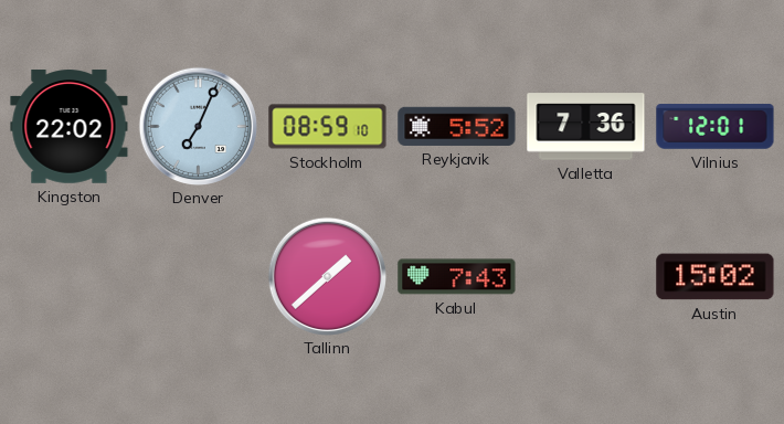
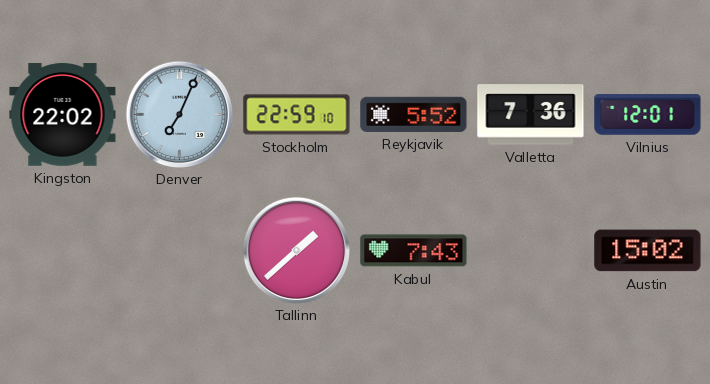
Stockholm: 08:59 -> 22:59
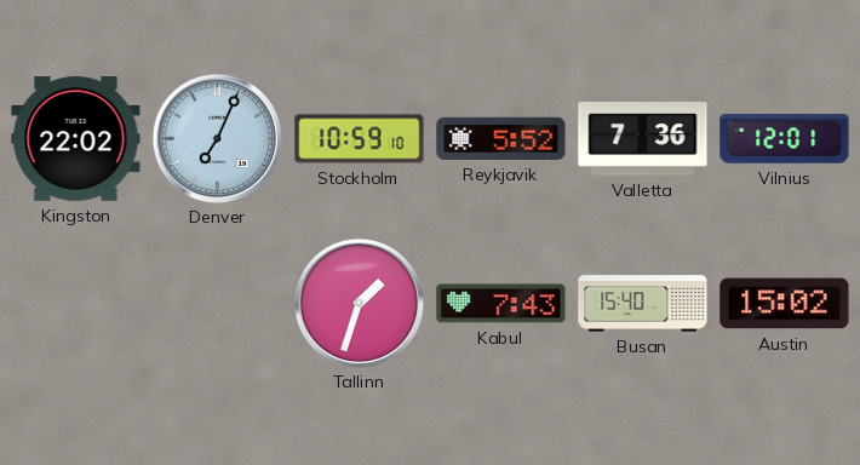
Stockholm: 22:59 -> 10:59
Tallinn: 1:38 -> 1:33
Busan: none -> 15:40
